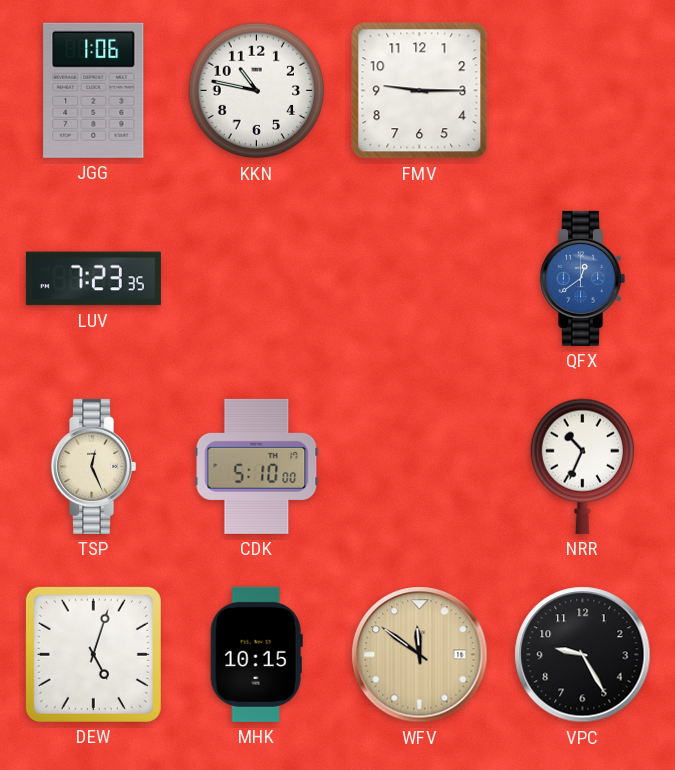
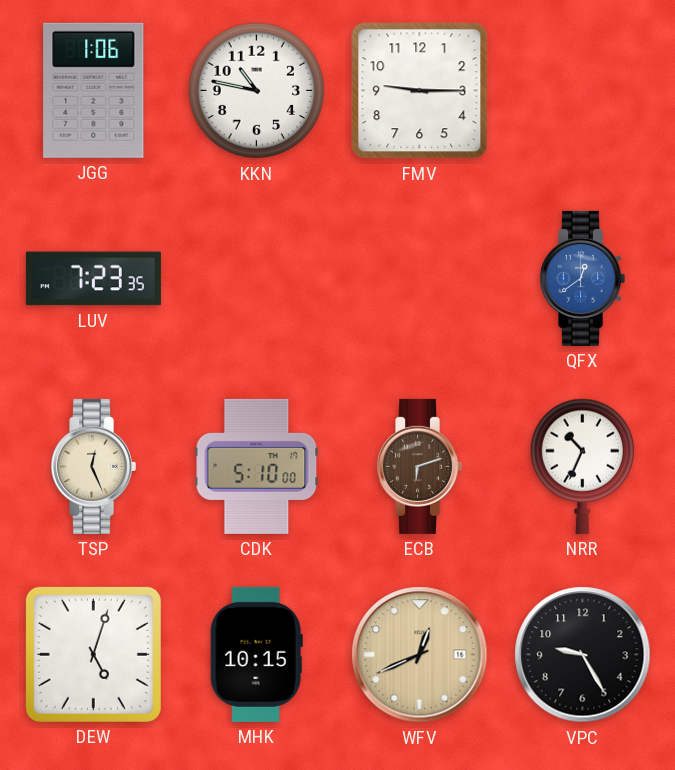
ECB: none -> 6:12
WFV: 11:51 -> 12:41
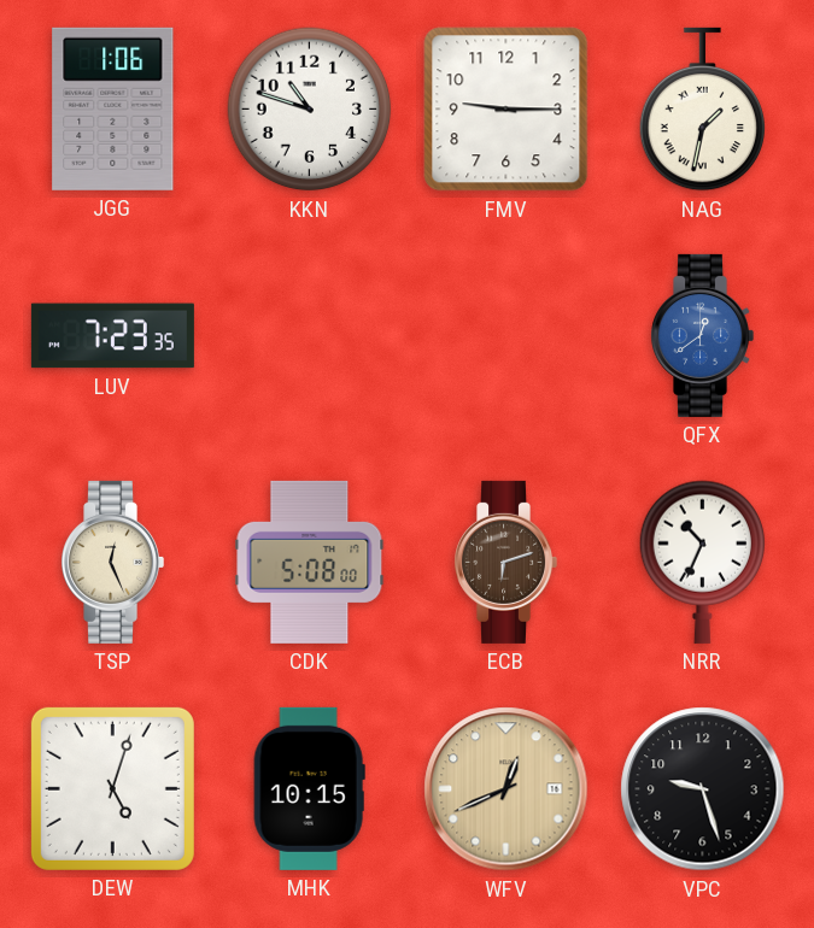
KKN: 10:47 -> 10:48
NAG: none -> 1:32
CDK: 5:10 -> 5:08
VPC: 9:25 -> 9:27
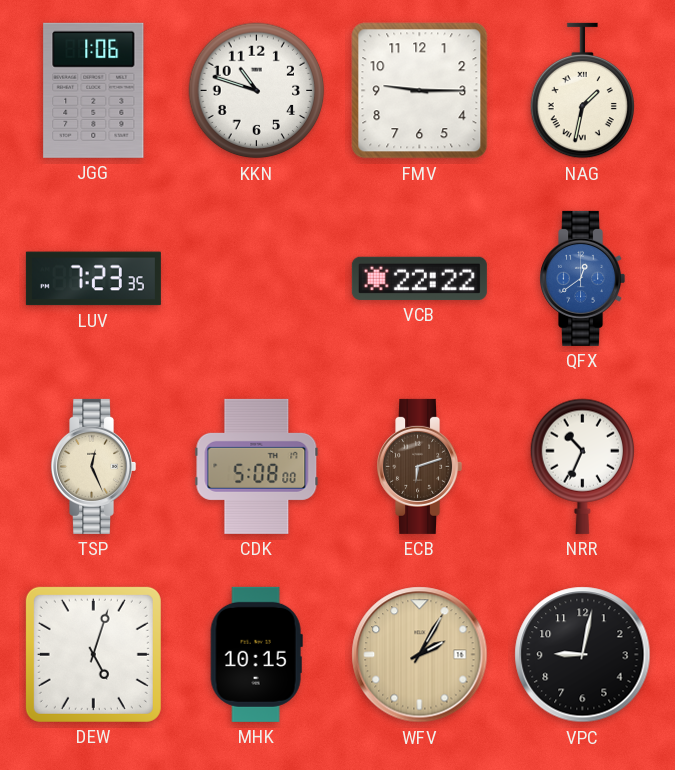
VCB: none -> 22:22
WFV: 12:41 -> 2:05
VPC: 9:27 -> 9:02
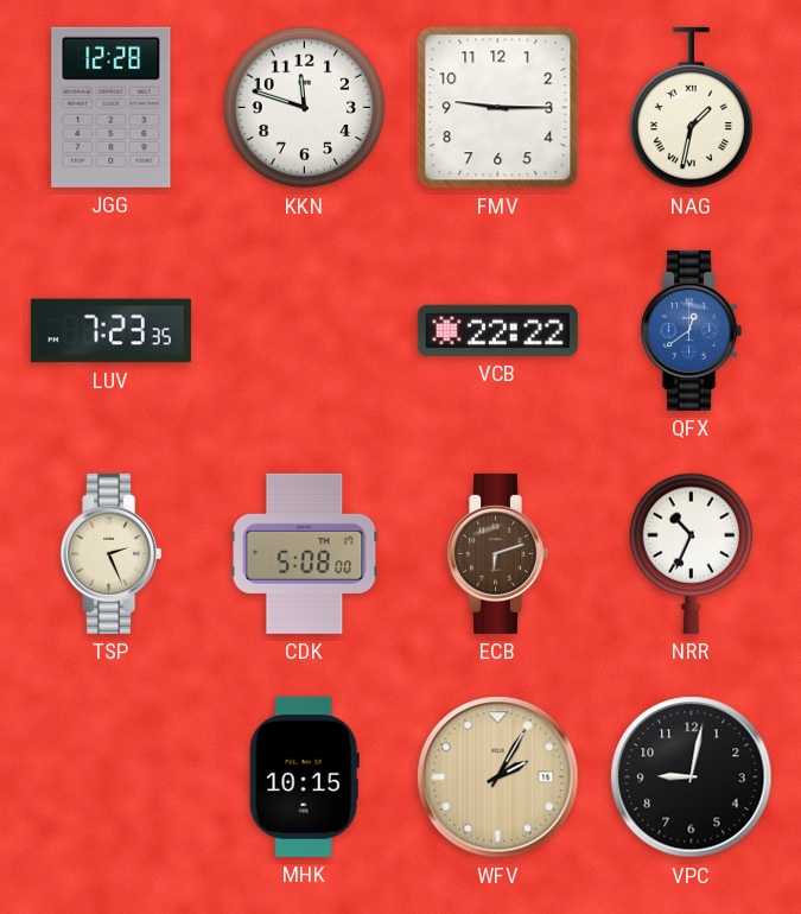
JGG: 1:06 -> 12:28
KKN: 10:48 -> 11:48
TSP: 12:26 -> 2:26
DEW: 5:03 -> none
